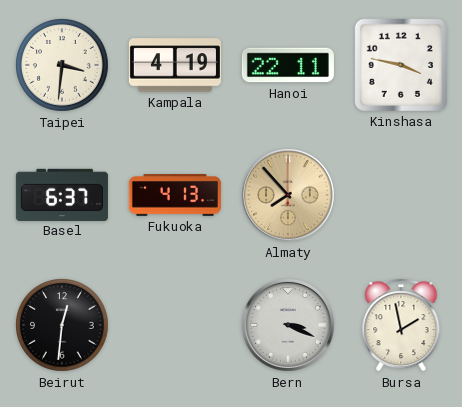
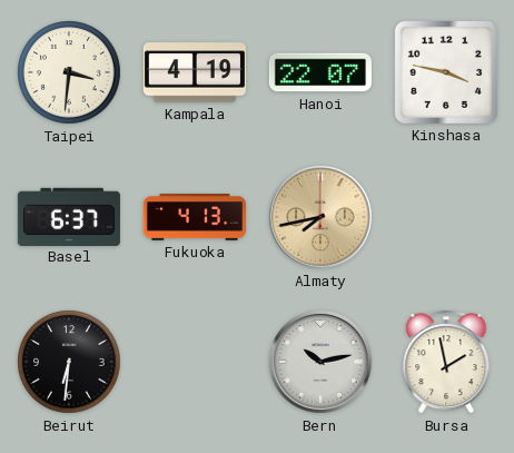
Hanoi: 22:11 -> 22:07
Almaty: 7:53 -> 7:43
Beirut: 12:31 -> 6:31
Bern: 3:19 -> 10:13
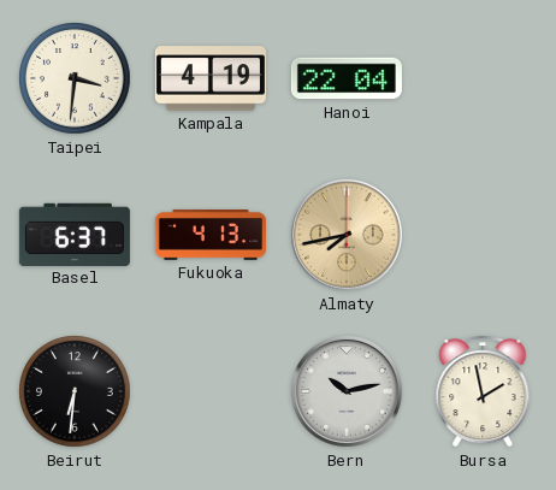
Hanoi: 22:07 -> 22:04
Kinshasa: 3:47 -> none
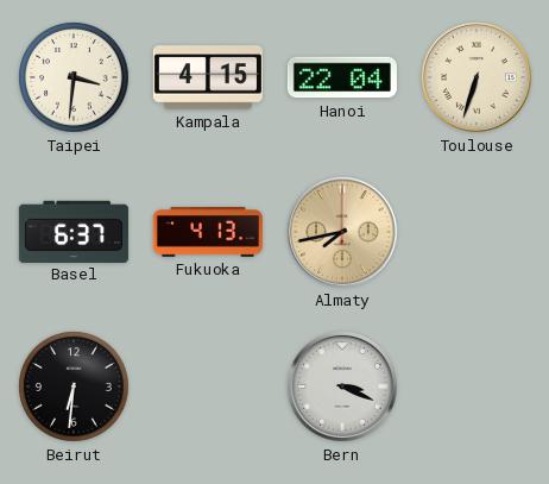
Kampala: 4:19 -> 4:15
Toulouse: none -> 6:33
Bern: 10:13 -> 3:19
Bursa: 1:58 -> none
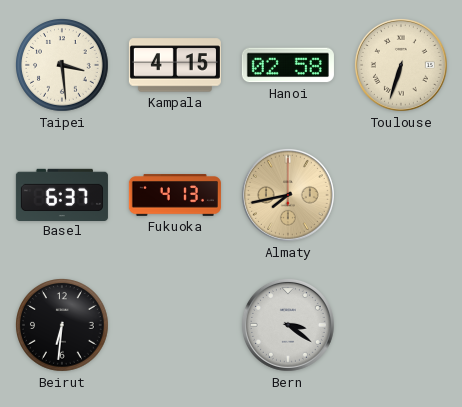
Taipei: 3:31 -> 3:29
Hanoi: 22:04 -> 02:58
Bern: 3:19 -> 3:21
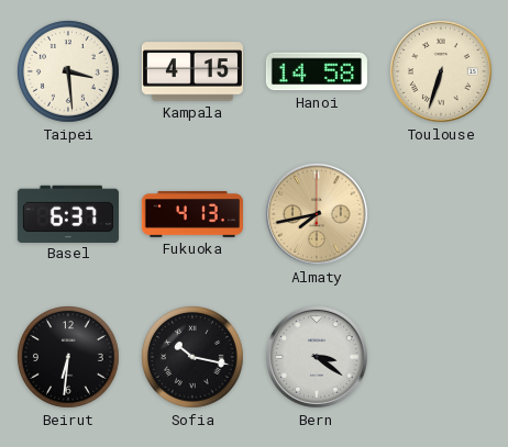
Hanoi: 02:58 -> 14:58
Sofia: none -> 10:17
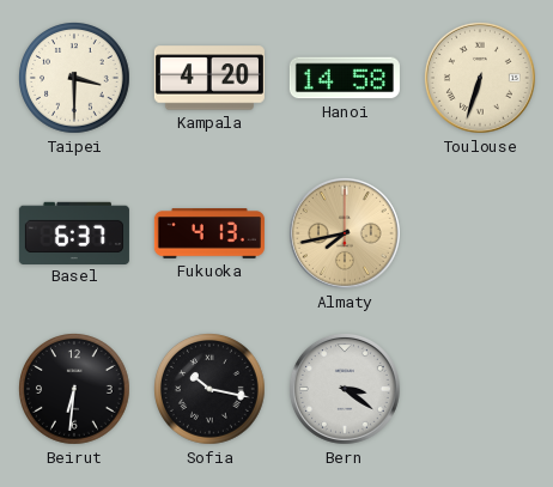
Taipei: 3:29 -> 3:30
Kampala: 4:15 -> 4:20
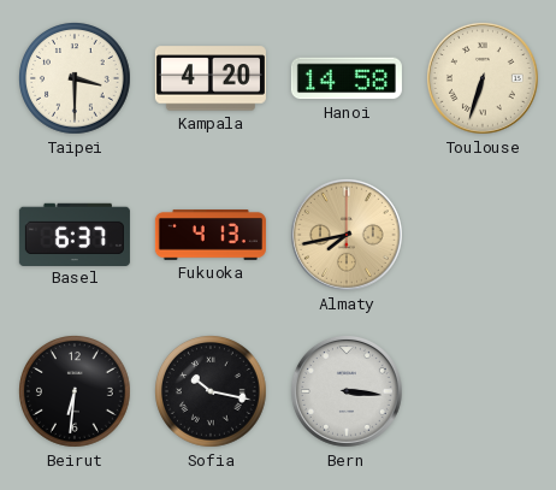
Bern: 3:21 -> 3:16
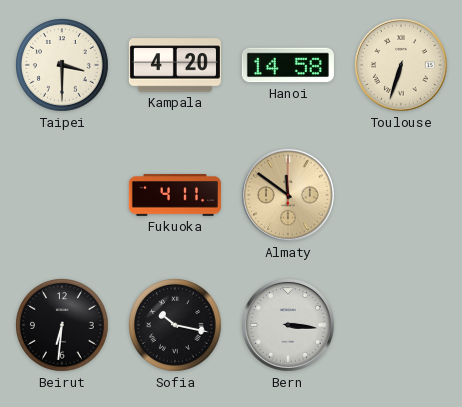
Basel: 6:37 -> none
Fukuoka: 4:13 -> 4:11
Almaty: 7:43 -> 11:51
